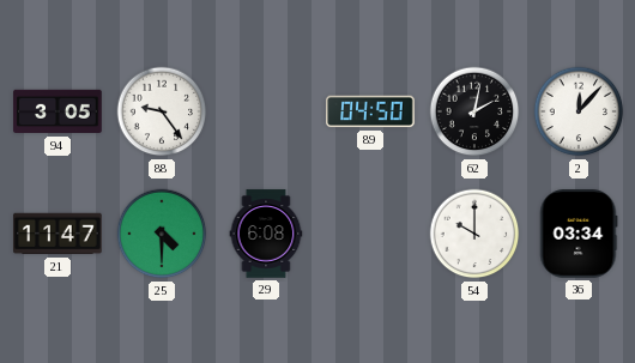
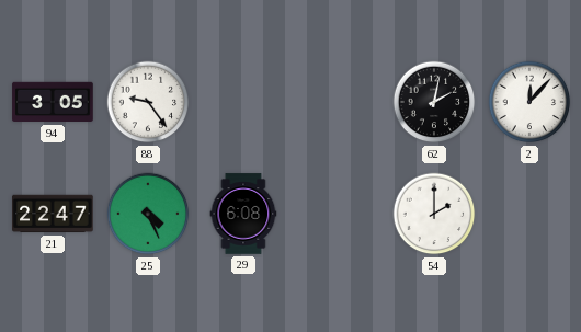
89: 04:50 -> none
21: 11:47 -> 22:47
25: 4:30 -> 4:26
54: 10:00 -> 2:00
36: 03:34 -> none
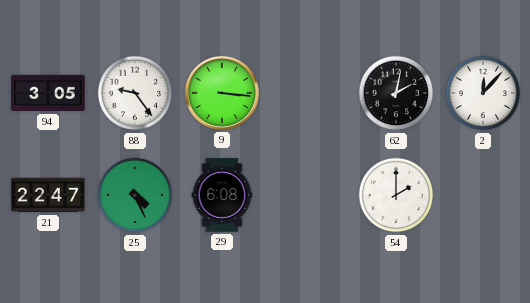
9: none -> 3:16
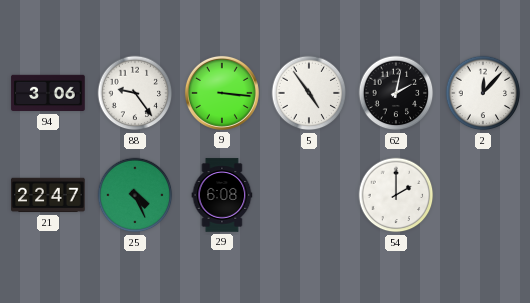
94: 3:05 -> 3:06
5: none -> 4:54
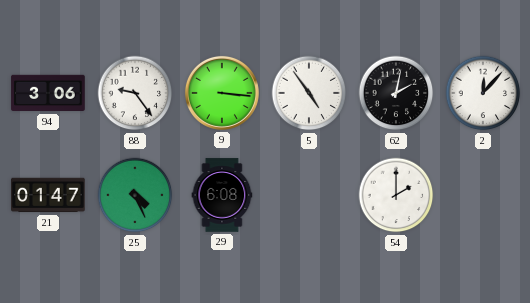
21: 22:47 -> 01:47
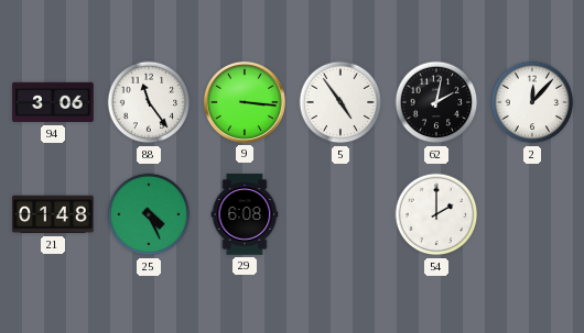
88: 9:24 -> 11:24
21: 01:47 -> 01:48
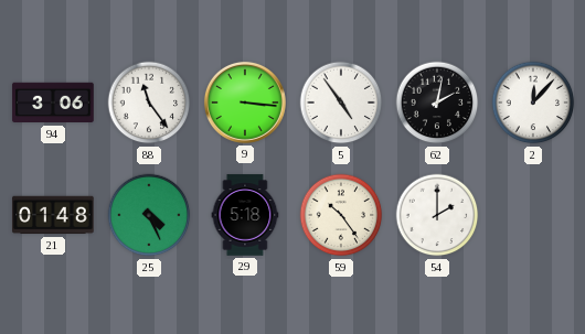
29: 6:08 -> 5:18
59: none -> 10:24
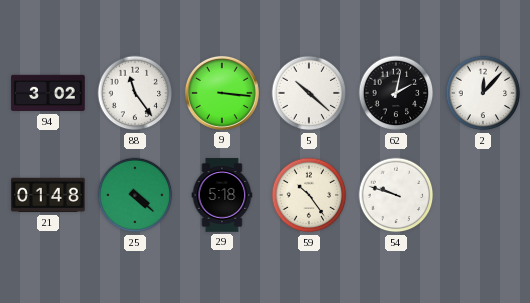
94: 3:06 -> 3:02
5: 4:54 -> 10:22
25: 4:26 -> 4:22
54: 2:00 -> 9:48
